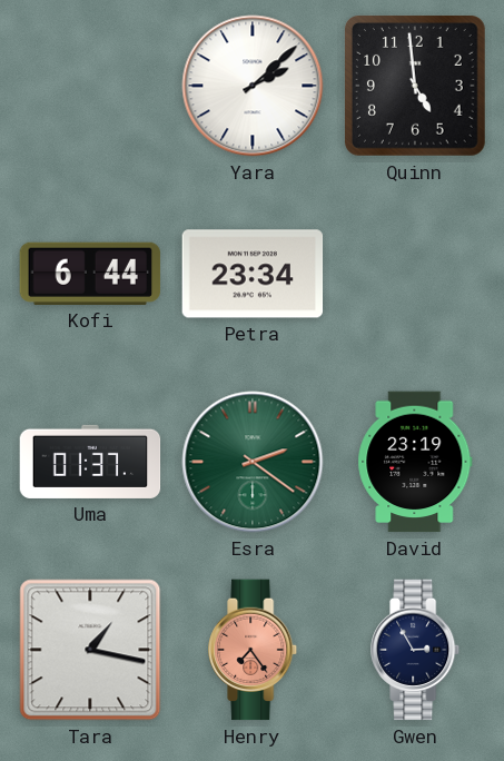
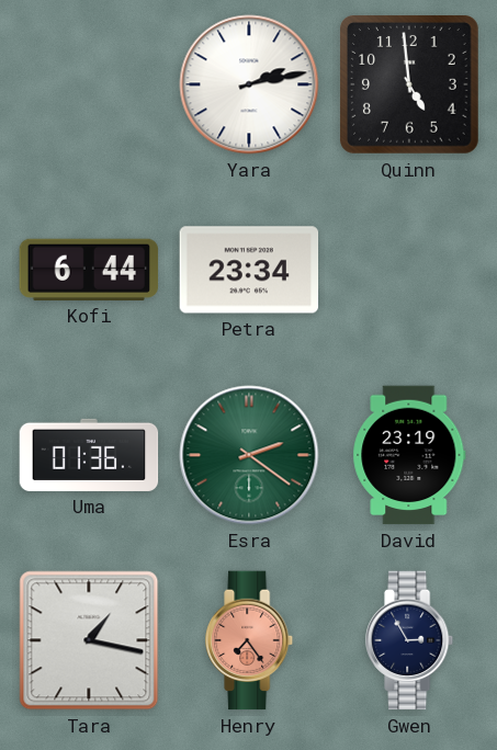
Yara: 2:08 -> 2:13
Uma: 01:37 -> 01:36
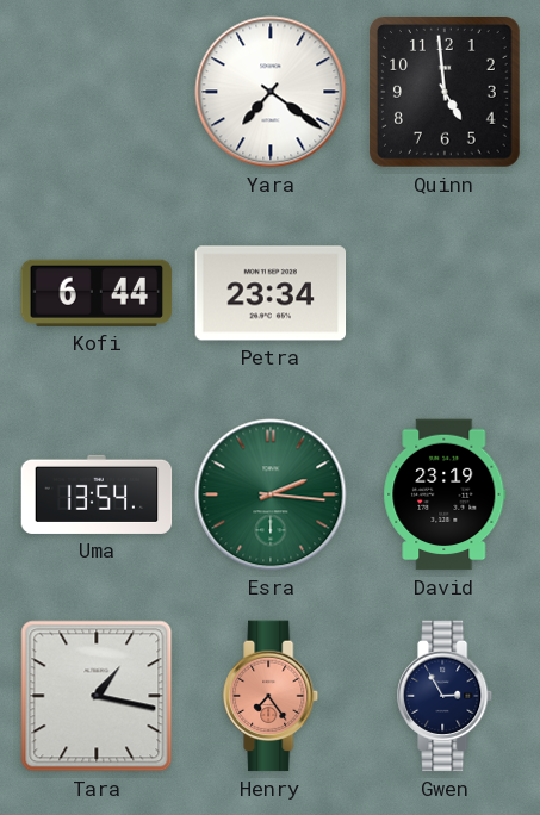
Yara: 2:13 -> 7:21
Uma: 01:36 -> 13:54
Esra: 2:21 -> 2:16
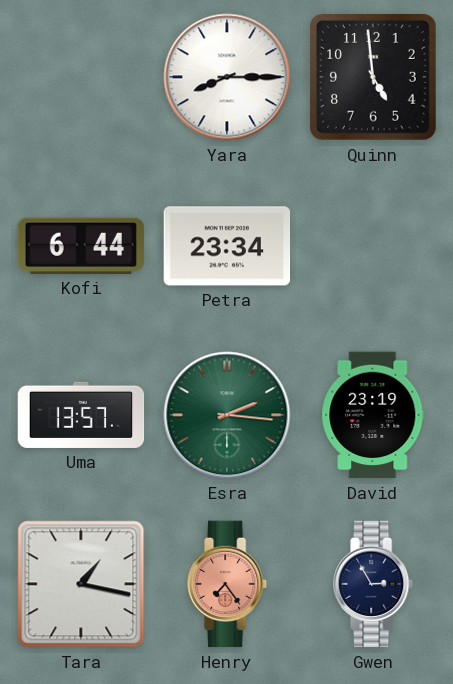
Yara: 7:21 -> 8:15
Uma: 13:54 -> 13:57
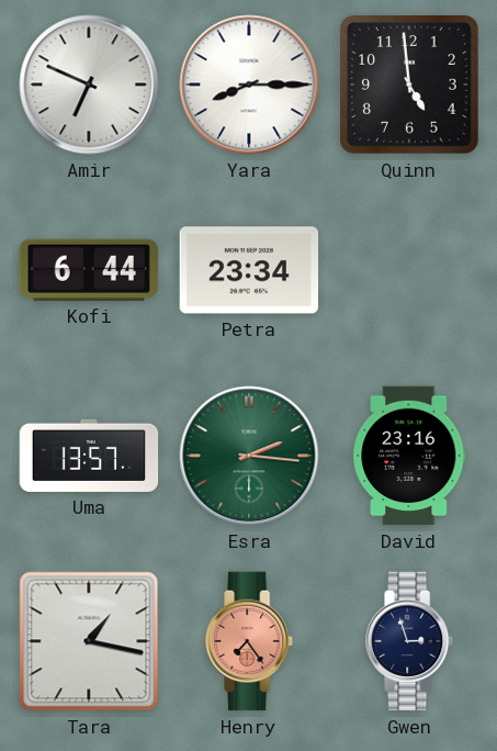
Amir: none -> 6:49
David: 23:19 -> 23:16
Gwen: 2:55 -> 2:57
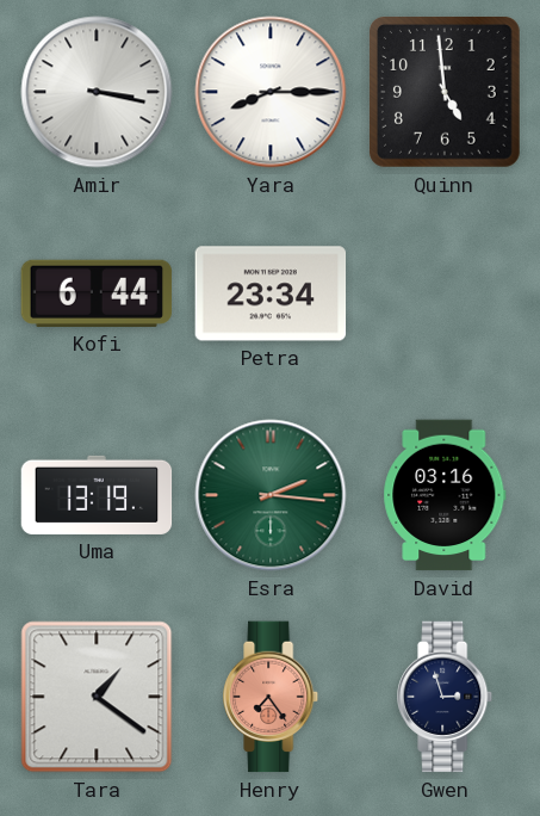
Amir: 6:49 -> 3:17
Uma: 13:57 -> 13:19
David: 23:16 -> 03:16
Tara: 1:17 -> 1:21
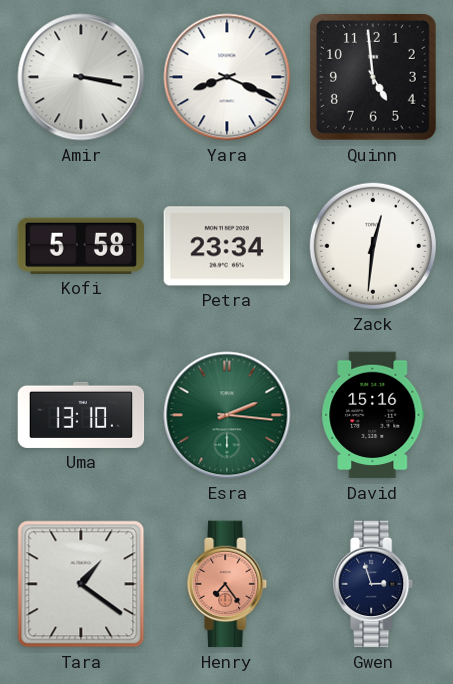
Yara: 8:15 -> 8:19
Kofi: 6:44 -> 5:58
Zack: none -> 12:31
Uma: 13:19 -> 13:10
David: 03:16 -> 15:16
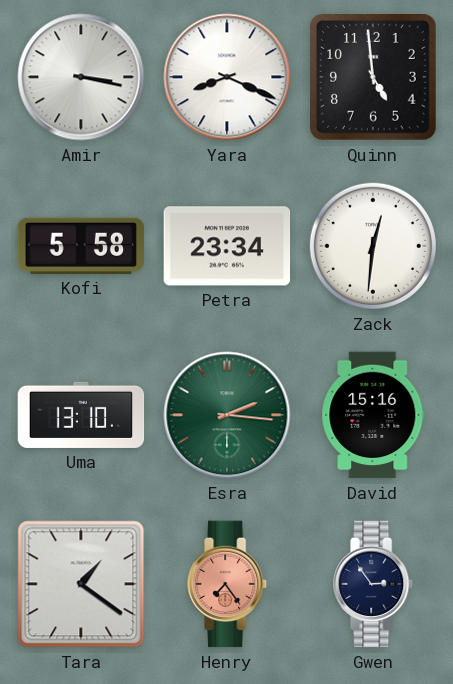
Gwen: 2:57 -> 2:54
